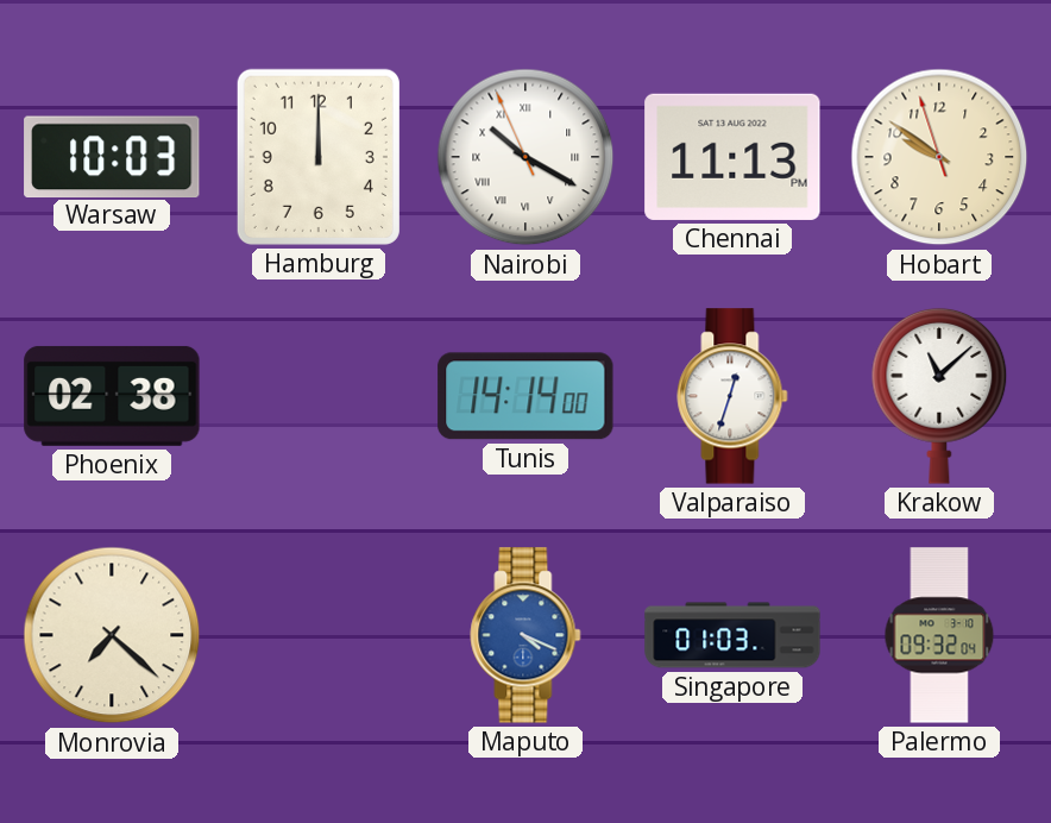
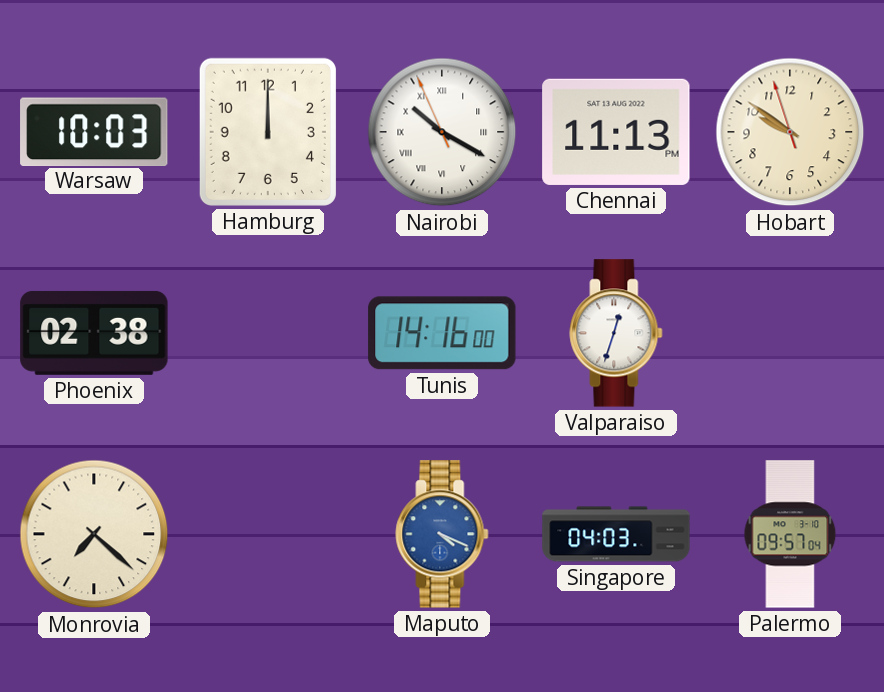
Tunis: 14:14 -> 14:16
Krakow: 11:08 -> none
Singapore: 01:03 -> 04:03
Palermo: 09:32 -> 09:57
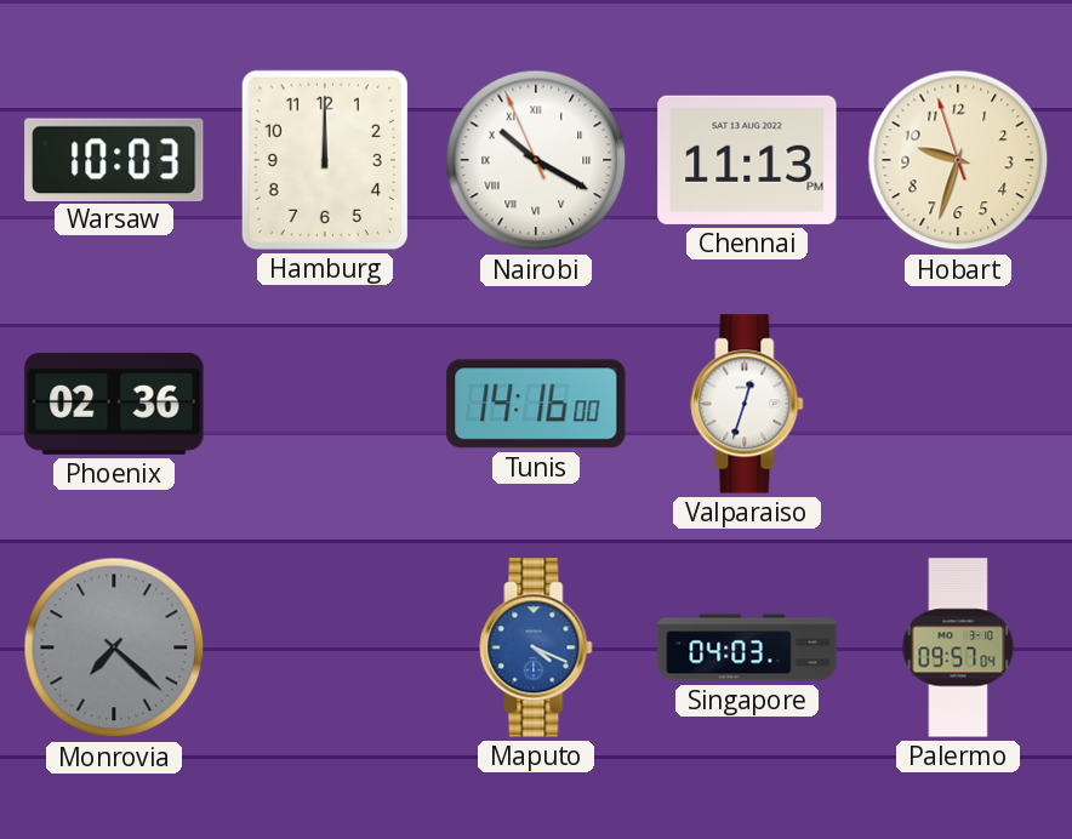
Hobart: 9:50 -> 9:32
Phoenix: 02:38 -> 02:36
Monrovia dial: cream -> grey
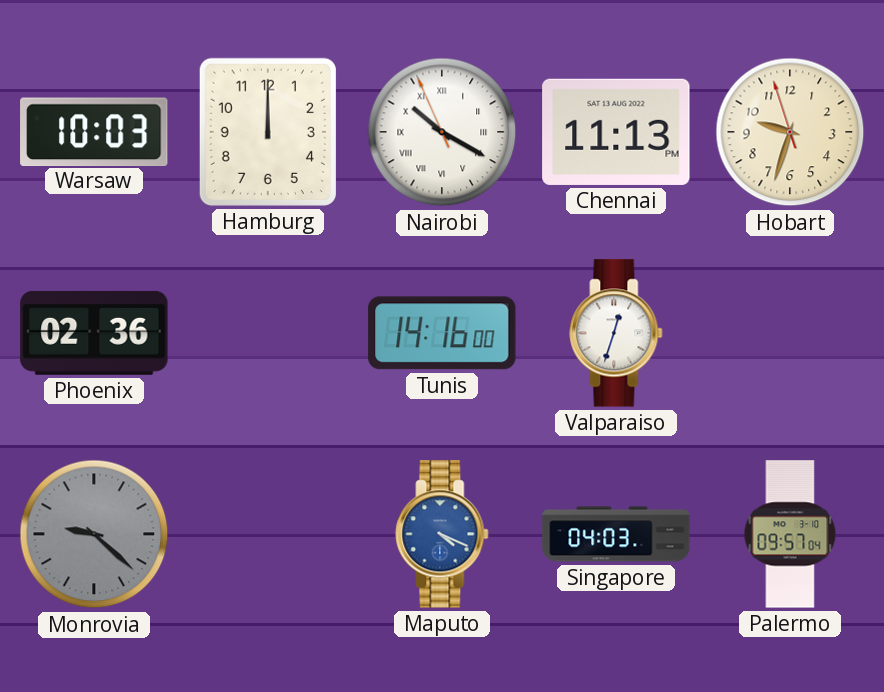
Monrovia: 7:22 -> 9:22
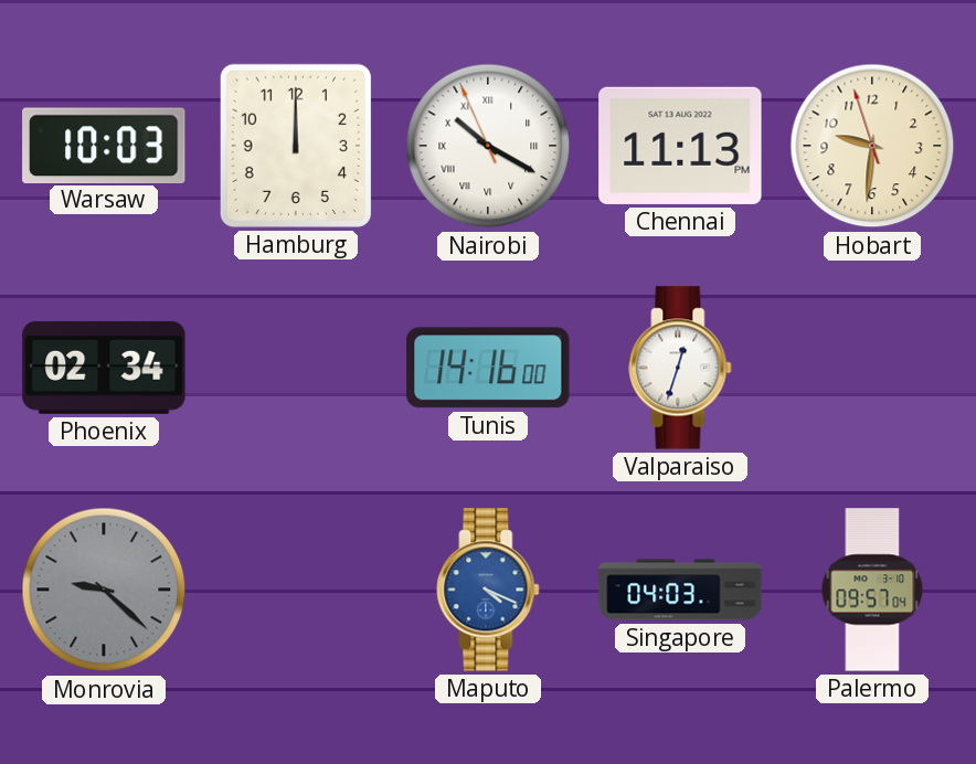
Hobart: 9:32 -> 9:30
Phoenix: 02:36 -> 02:34
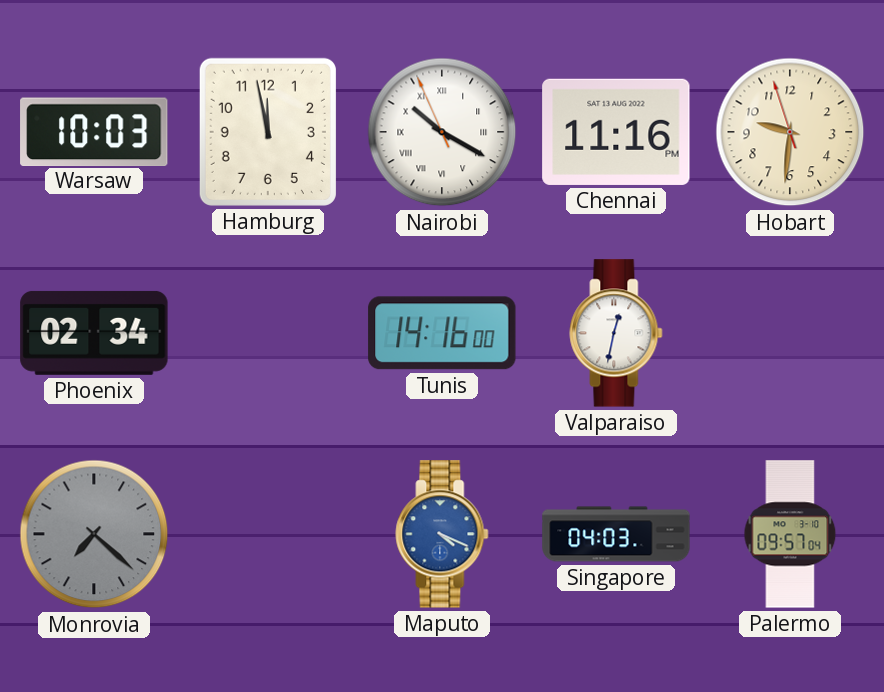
Hamburg: 12:00 -> 11:58
Chennai: 11:13 -> 11:16
Valparaiso: 12:33 -> 12:32
Monrovia: 9:22 -> 7:22
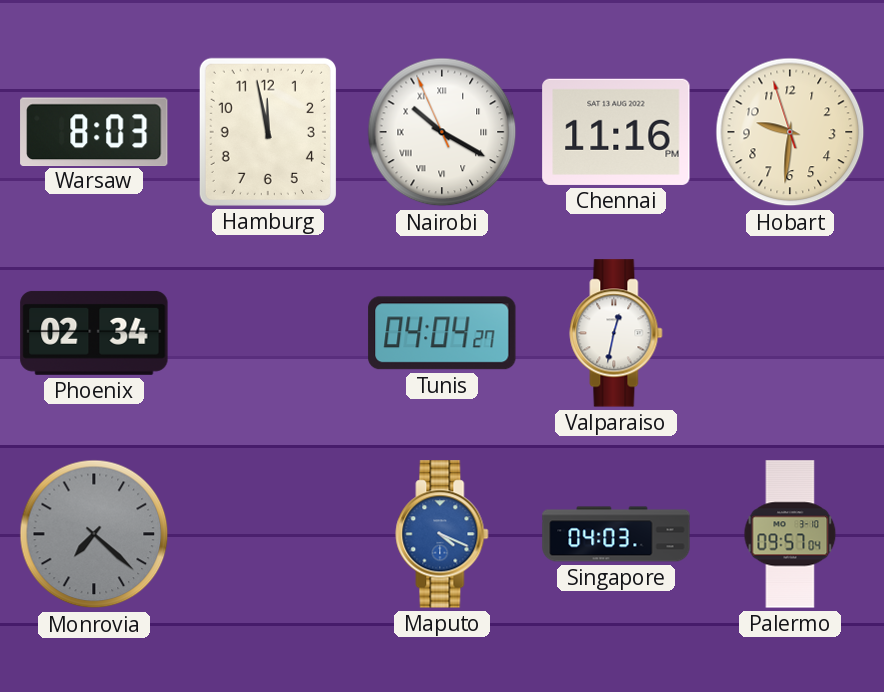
Warsaw: 10:03 -> 8:03
Tunis: 14:16 -> 04:04
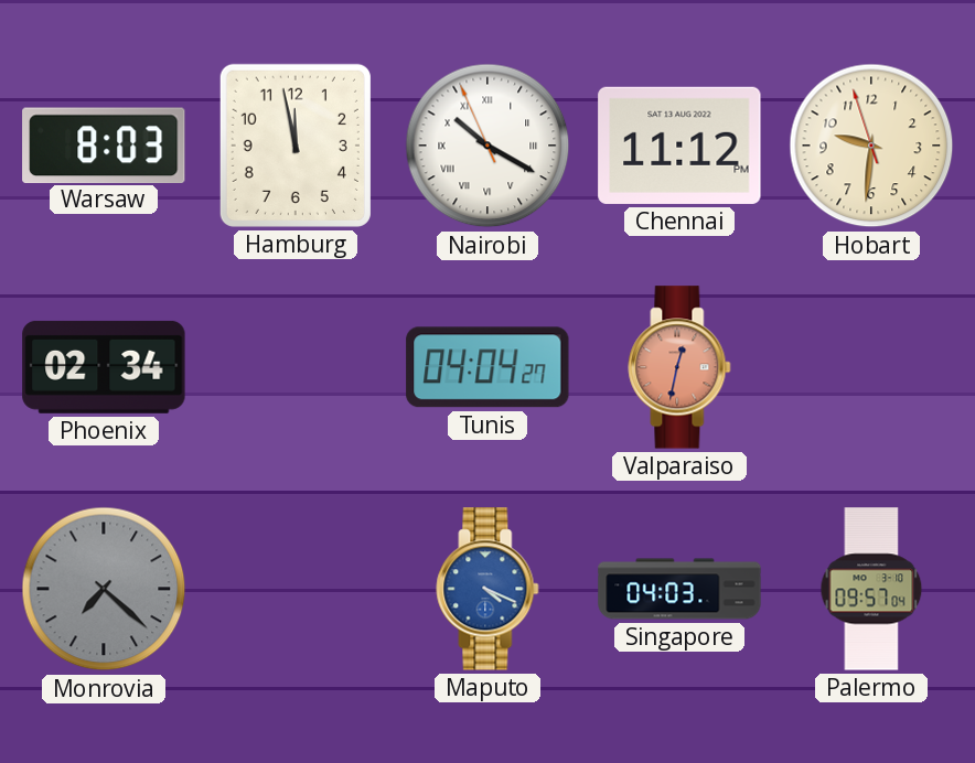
Chennai: 11:16 -> 11:12
Valparaiso dial: white -> salmon
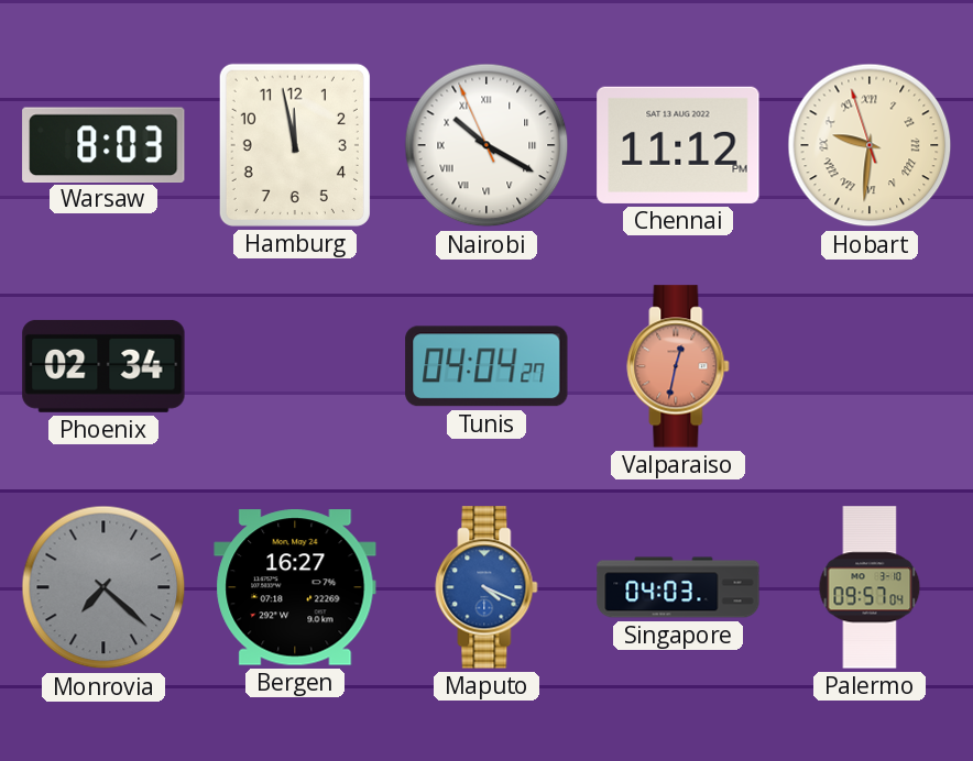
Hobart numerals: Arabic -> Roman
Bergen: none -> 16:27
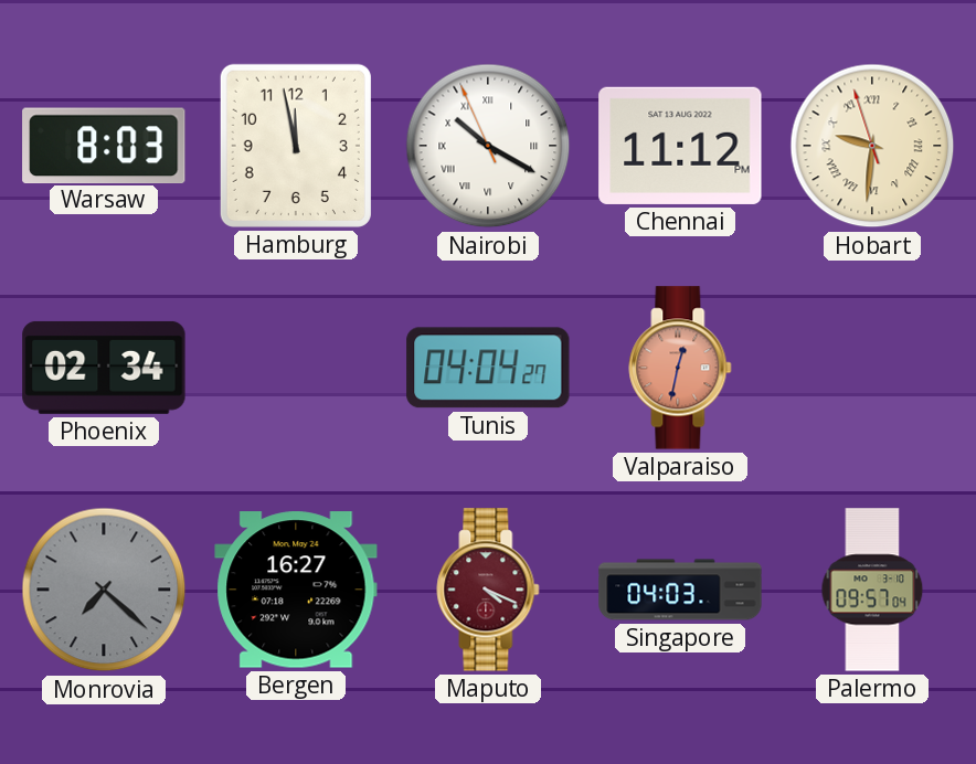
Maputo dial: blue -> burgundy
